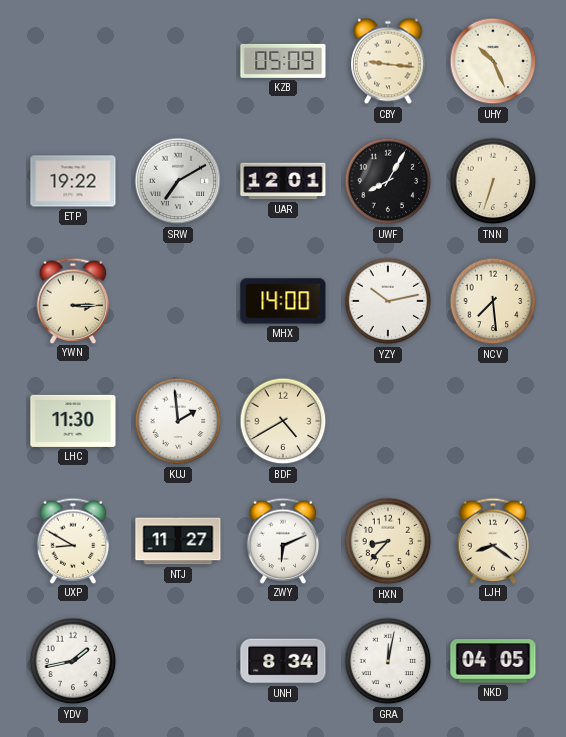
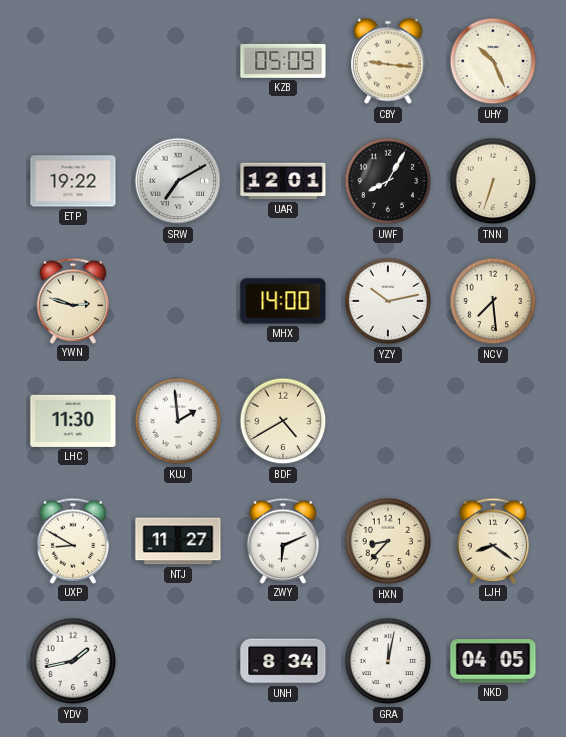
YWN: 3:15 -> 2:48
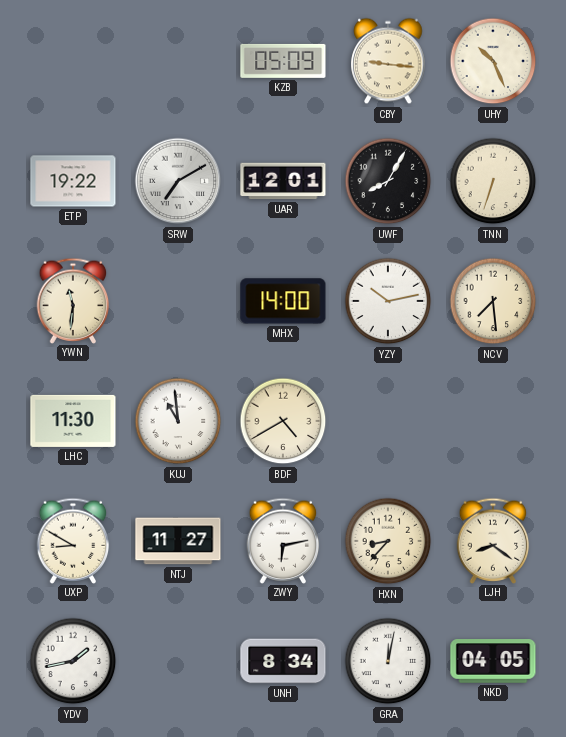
YWN: 2:48 -> 11:31
KUJ: 1:59 -> 10:59
ZWY: 6:11 -> 6:13
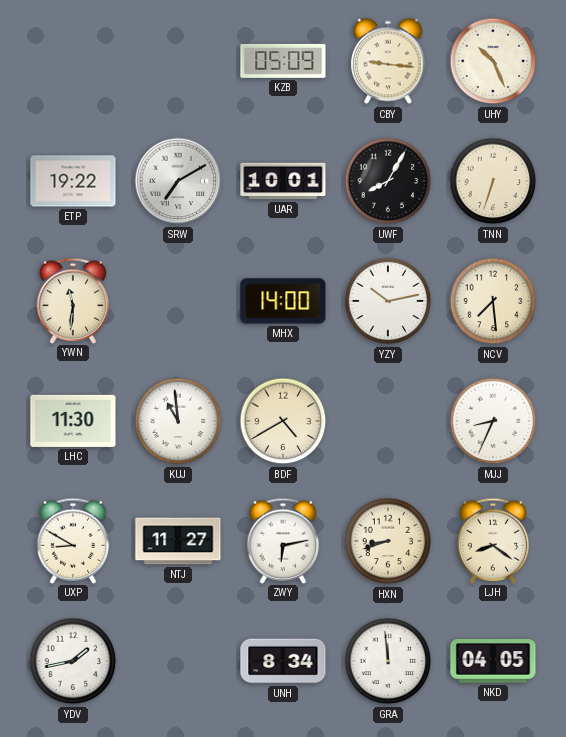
UAR: 12:01 -> 10:01
MJJ: none -> 8:34
HXN: 8:37 -> 8:42
GRA: 12:02 -> 11:59
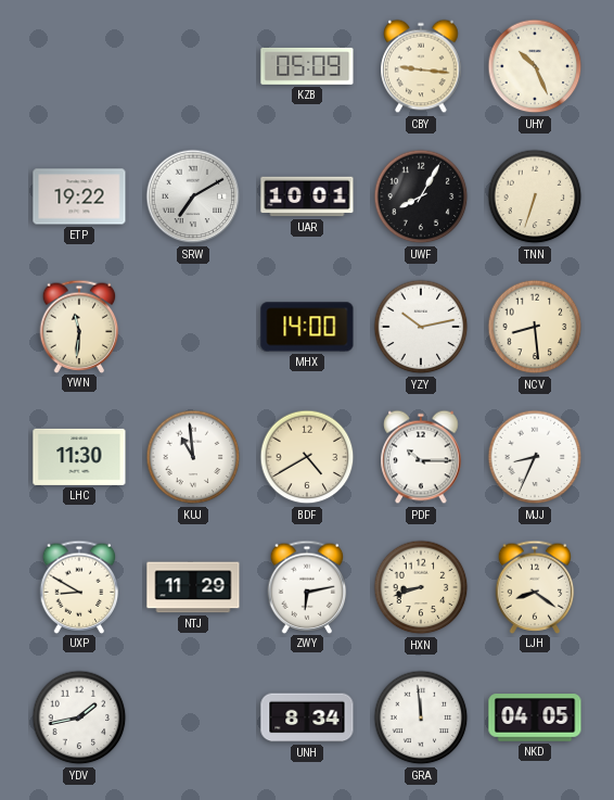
NCV: 7:29 -> 8:29
PDF: none -> 10:15
NTJ: 11:27 -> 11:29
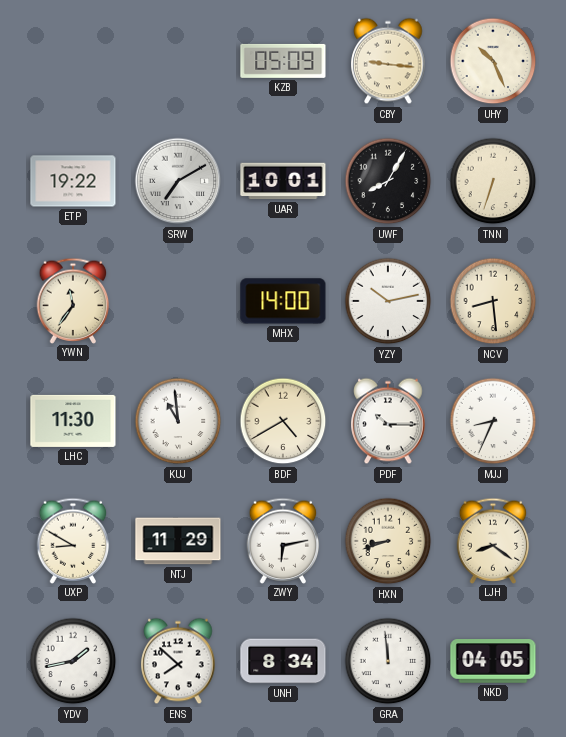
YWN: 11:31 -> 11:36
ENS: none -> 7:52
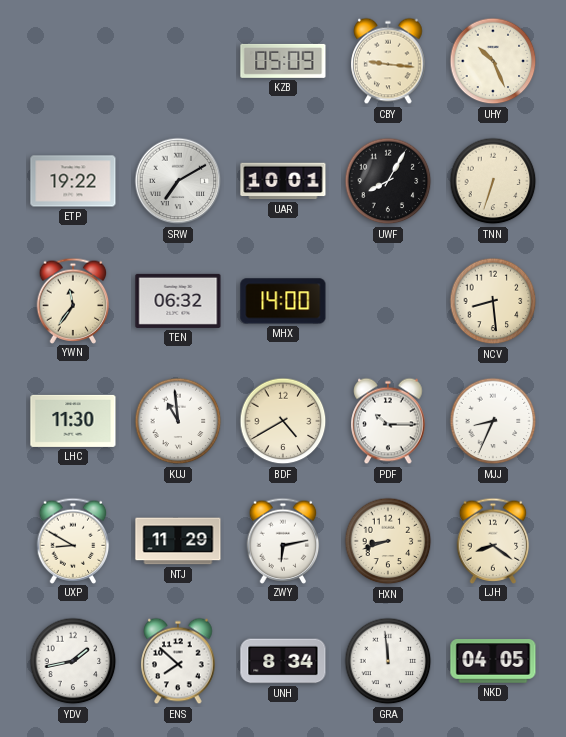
TEN: none -> 06:32
YZY: 10:13 -> none
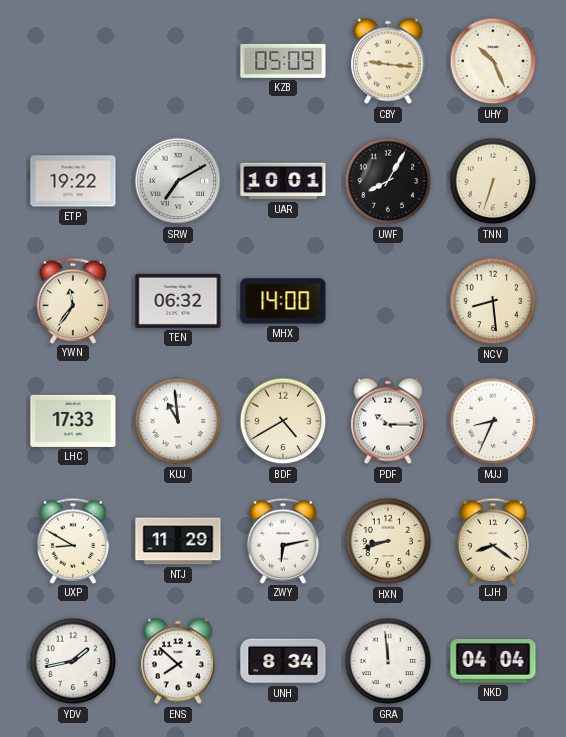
LHC: 11:30 -> 17:33
NKD: 04:05 -> 04:04
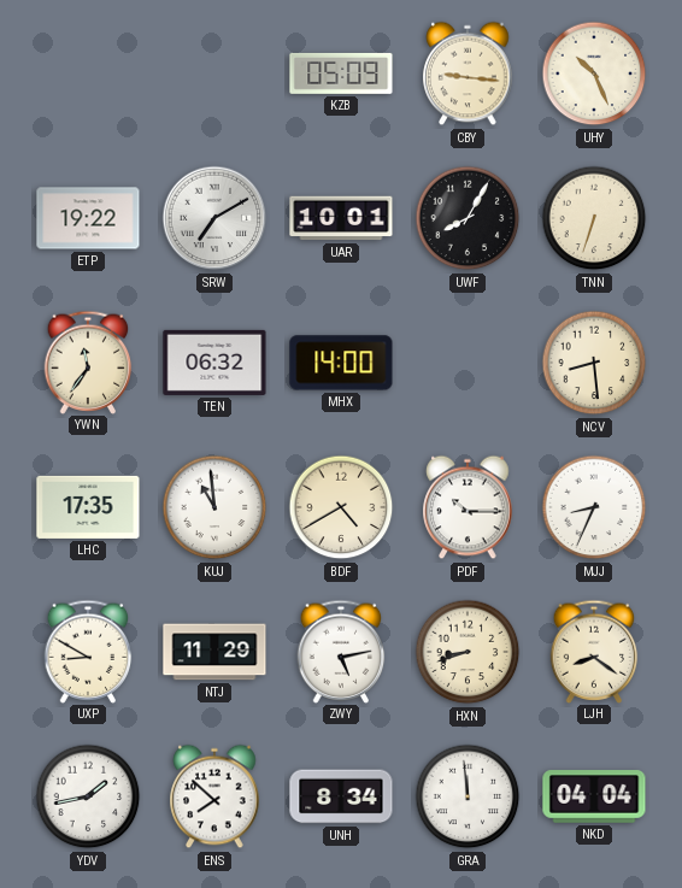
LHC: 17:33 -> 17:35
ZWY: 6:13 -> 5:13
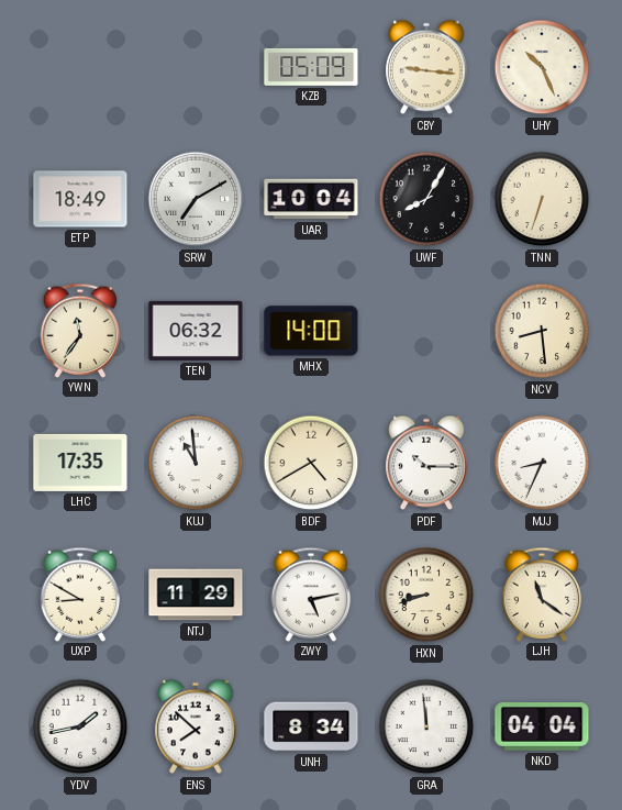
ETP: 19:22 -> 18:49
UAR: 10:01 -> 10:04
LJH: 8:21 -> 11:21
